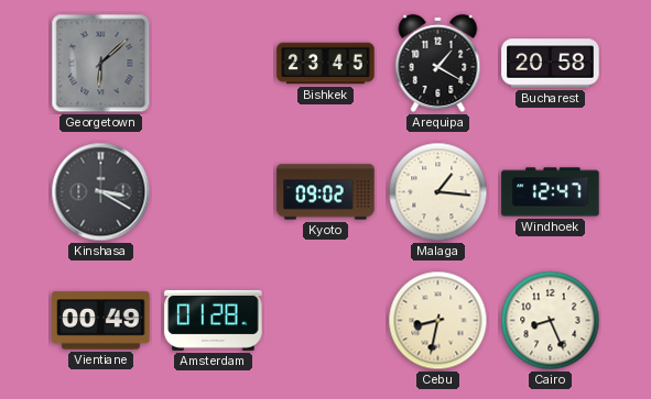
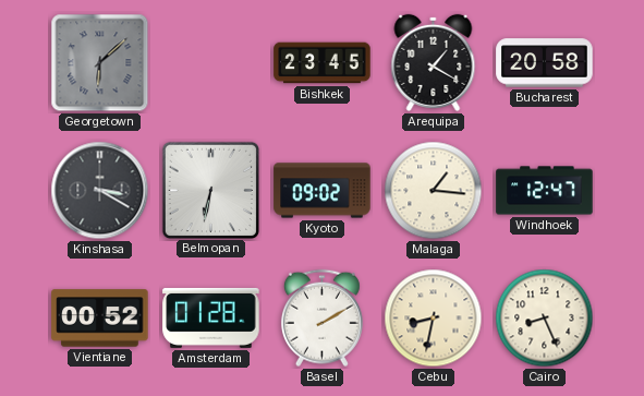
Belmopan: none -> 6:32
Vientiane: 00:49 -> 00:52
Basel: none -> 2:10
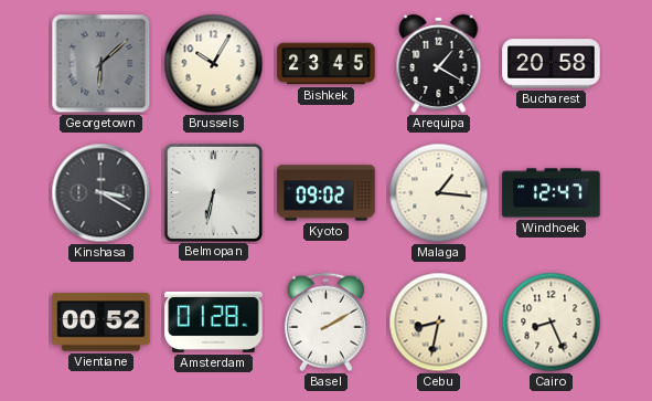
Brussels: none -> 10:05
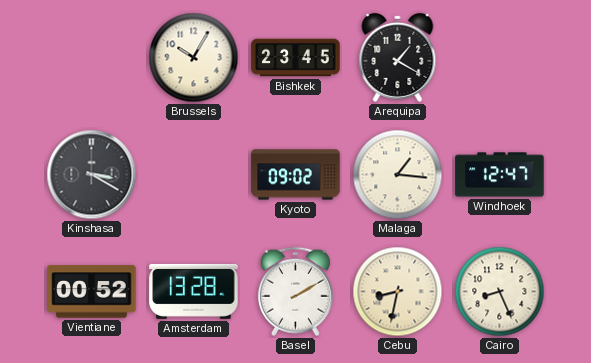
Georgetown: 6:08 -> none
Bucharest: 20:58 -> none
Belmopan: 6:32 -> none
Amsterdam: 01:28 -> 13:28
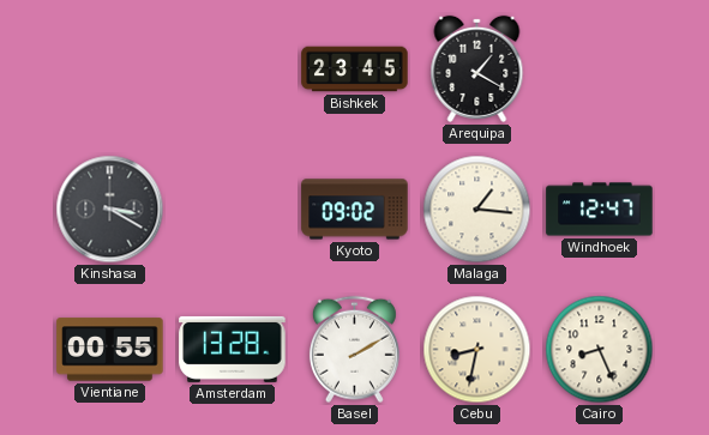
Brussels: 10:05 -> none
Vientiane: 00:52 -> 00:55
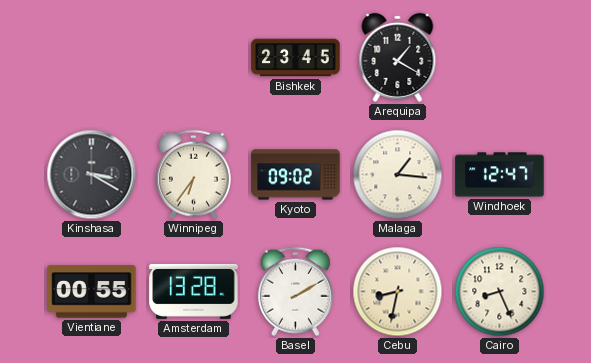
Winnipeg: none -> 6:36
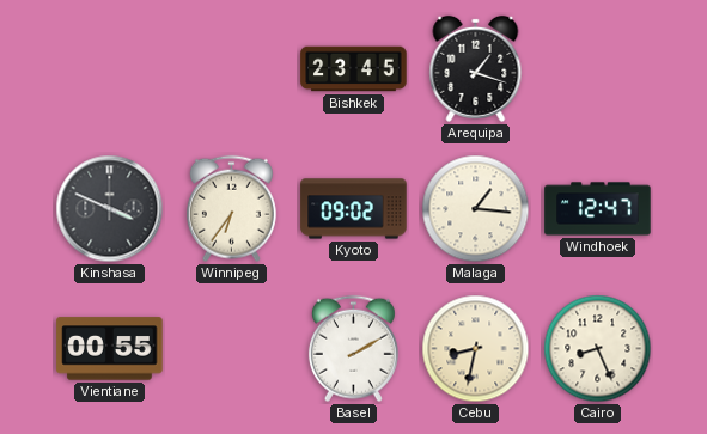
Arequipa: 1:20 -> 1:18
Kinshasa: 3:20 -> 3:49
Amsterdam: 13:28 -> none
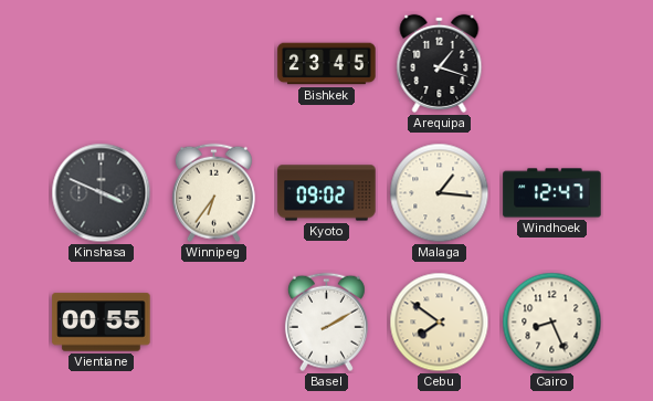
Cebu: 8:32 -> 7:51
